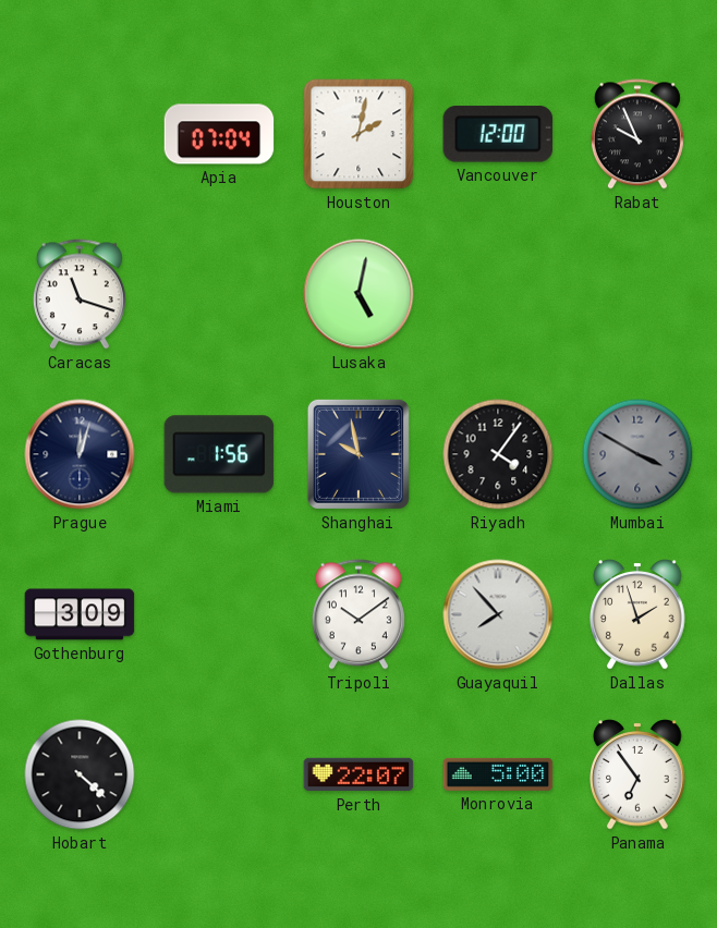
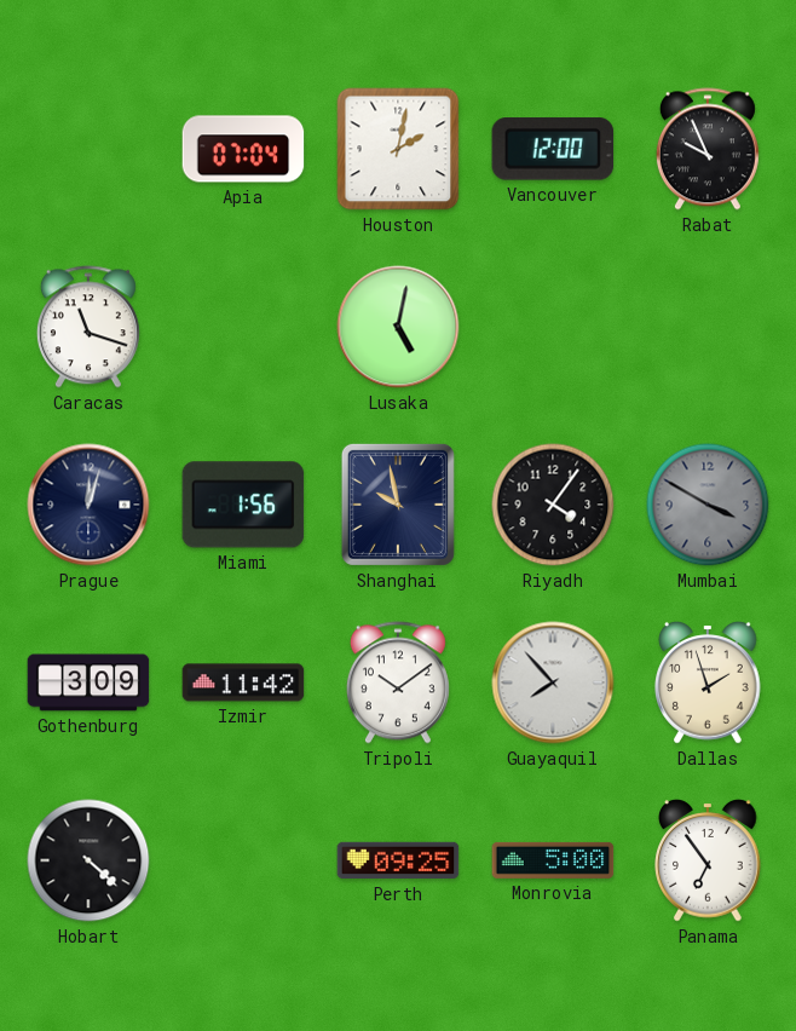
Izmir: none -> 11:42
Perth: 22:07 -> 09:25
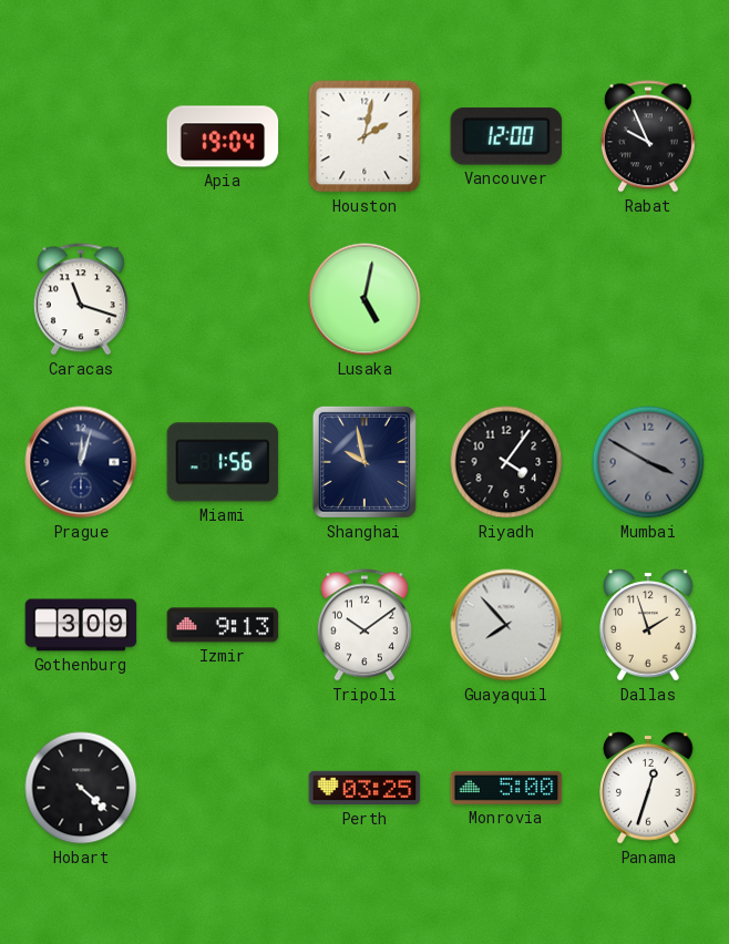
Apia: 07:04 -> 19:04
Izmir: 11:42 -> 9:13
Perth: 09:25 -> 03:25
Panama: 6:54 -> 12:33
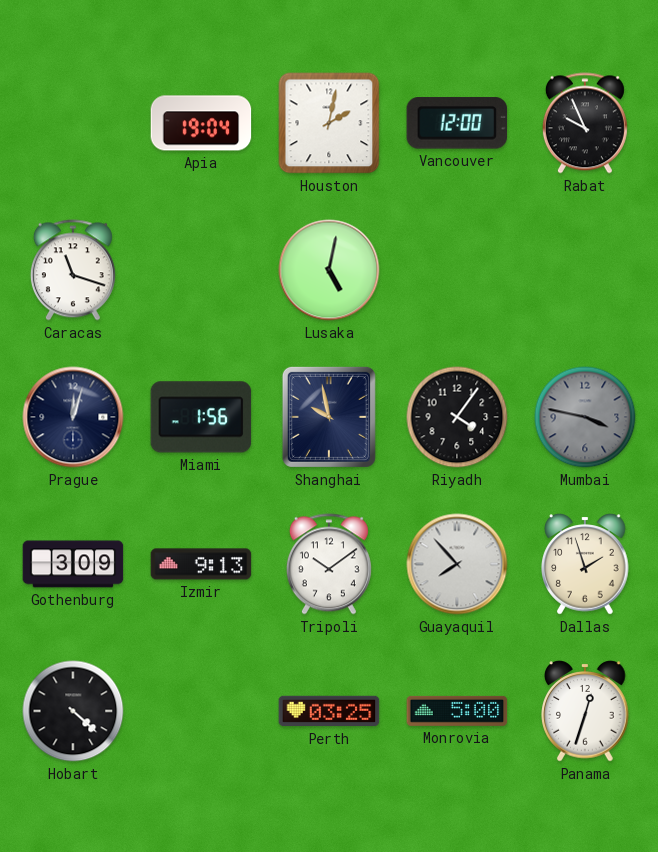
Mumbai: 3:50 -> 3:47
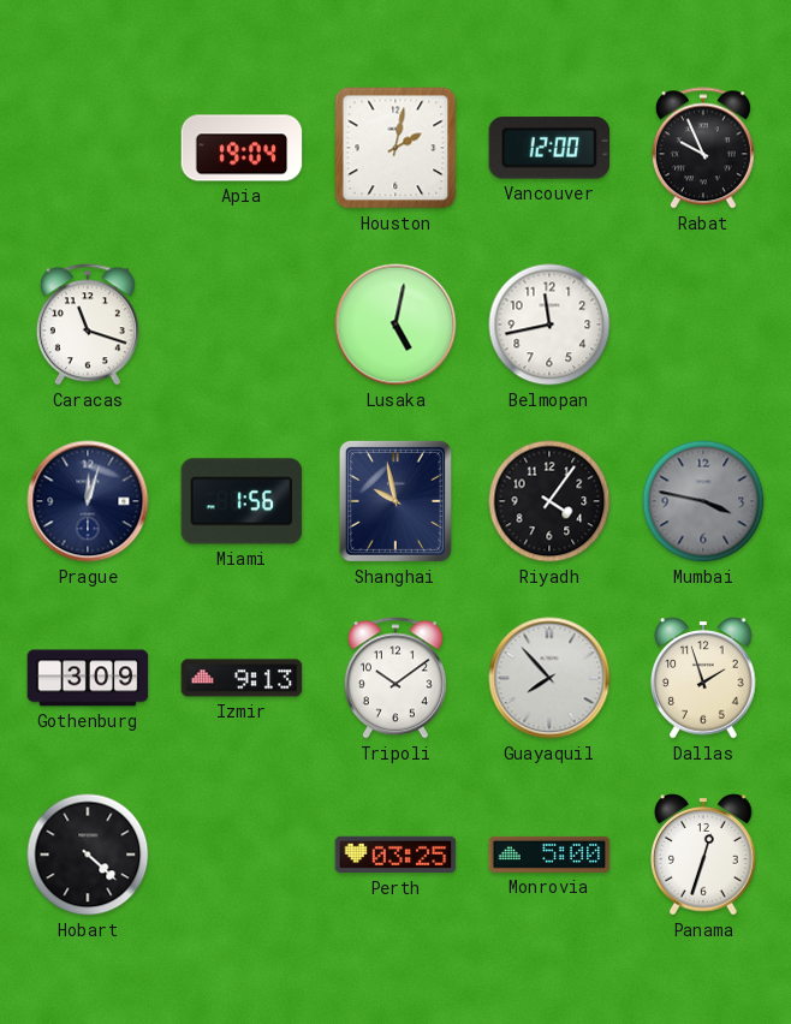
Belmopan: none -> 11:43
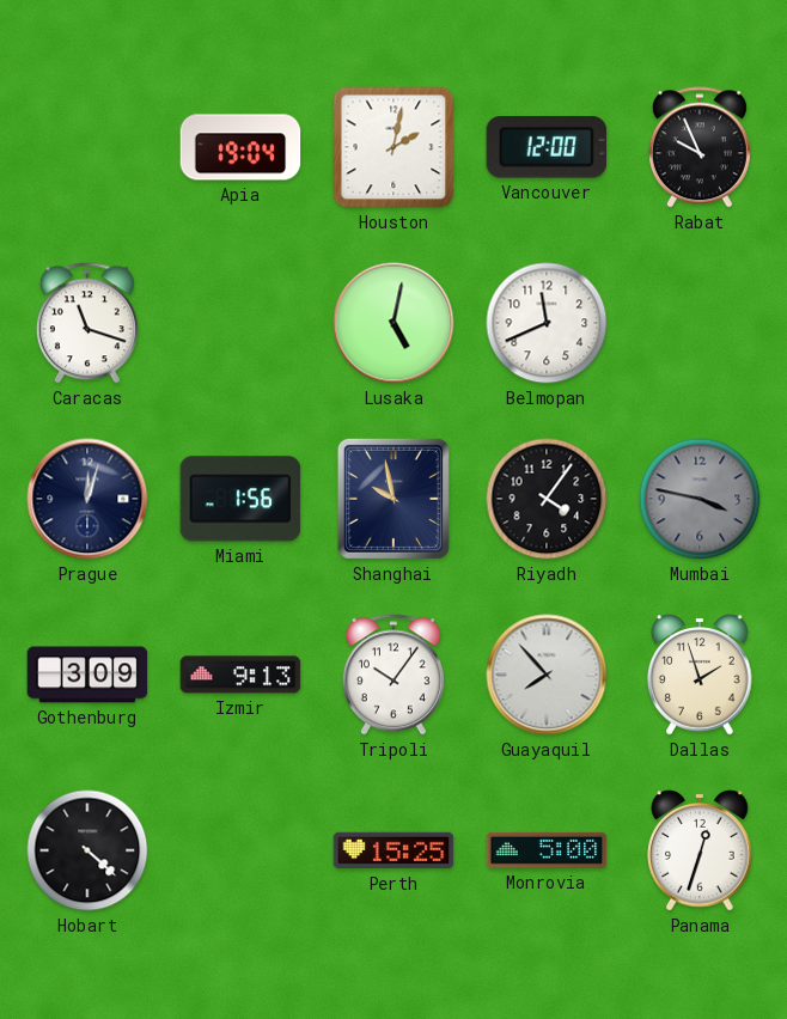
Belmopan: 11:43 -> 11:41
Tripoli: 10:09 -> 10:06
Perth: 03:25 -> 15:25
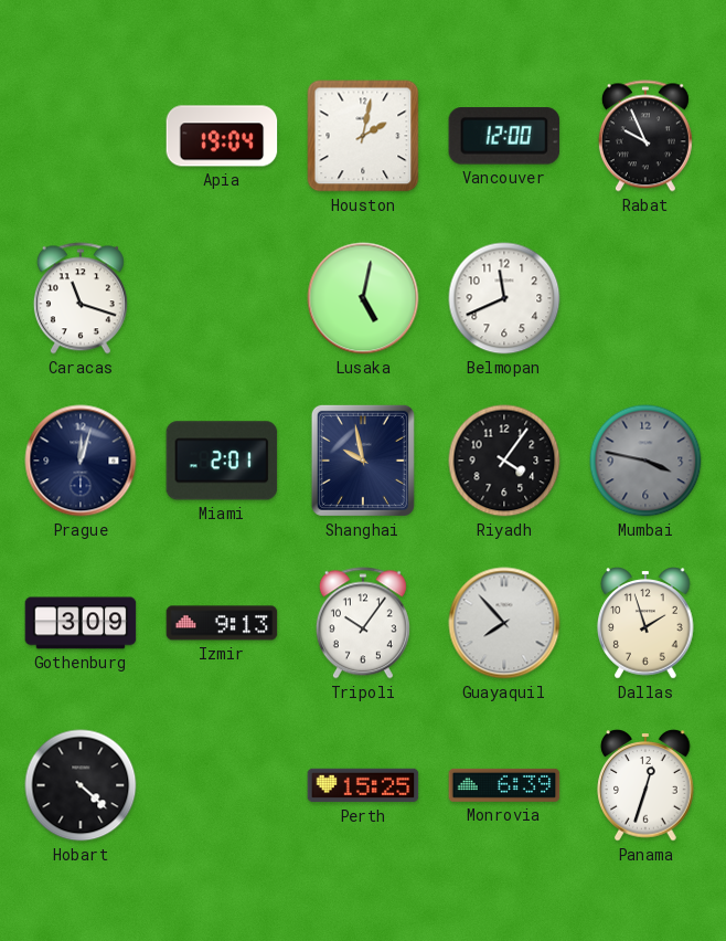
Miami: 1:56 -> 2:01
Monrovia: 5:00 -> 6:39
